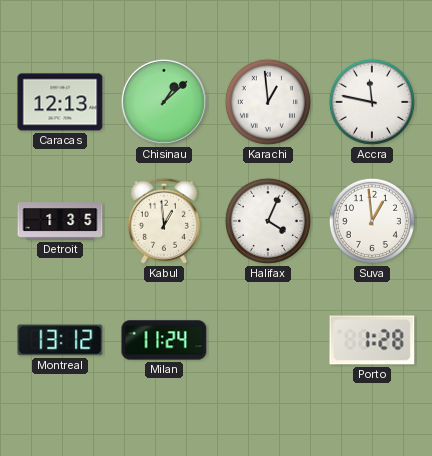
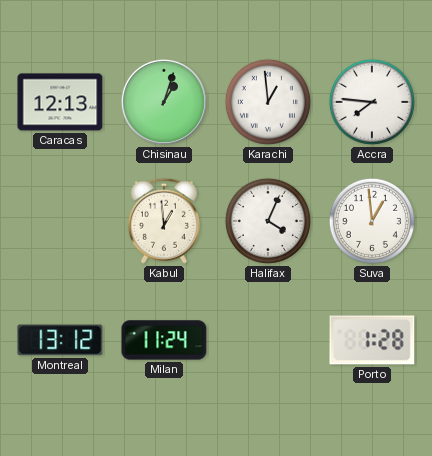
Chisinau: 1:08 -> 1:03
Accra: 11:47 -> 7:46
Detroit: 1:35 -> none
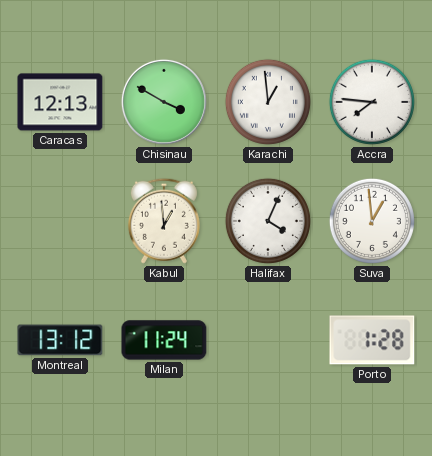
Chisinau: 1:03 -> 3:50
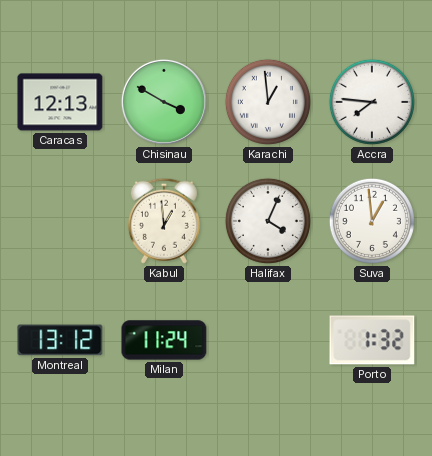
Porto: 1:28 -> 1:32
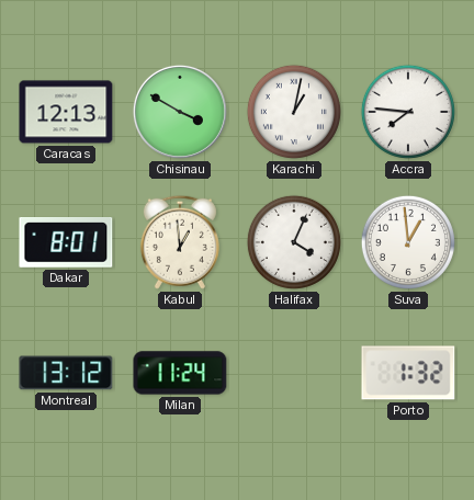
Karachi: 12:59 -> 1:02
Dakar: none -> 8:01
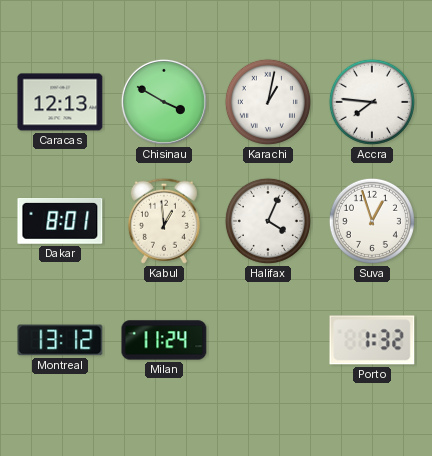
Suva: 12:59 -> 12:57
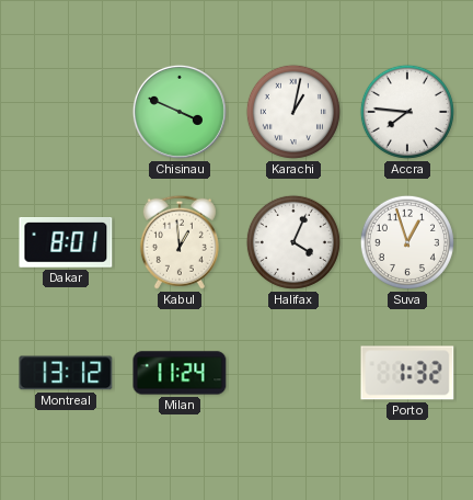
Caracas: 12:13 -> none
Chisinau: 3:50 -> 3:49
